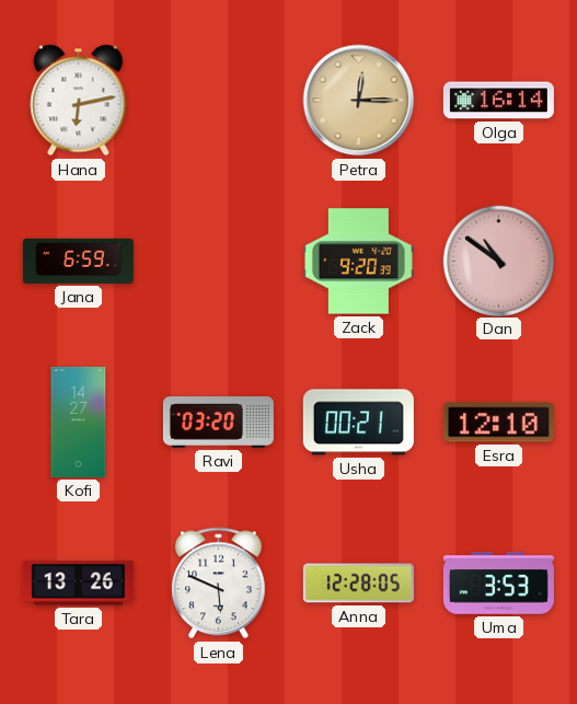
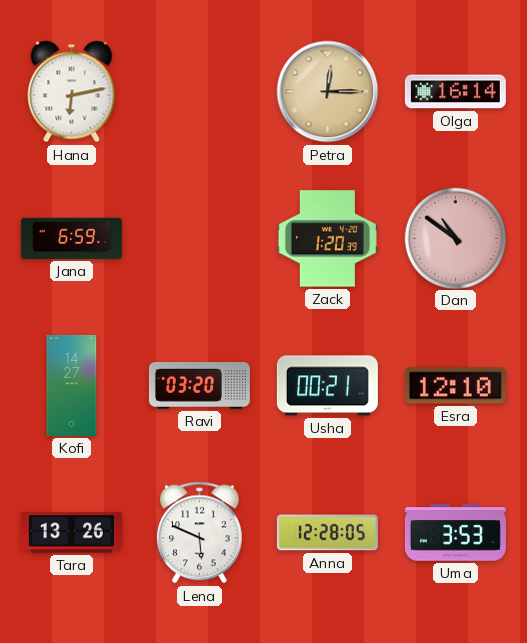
Zack: 9:20 -> 1:20
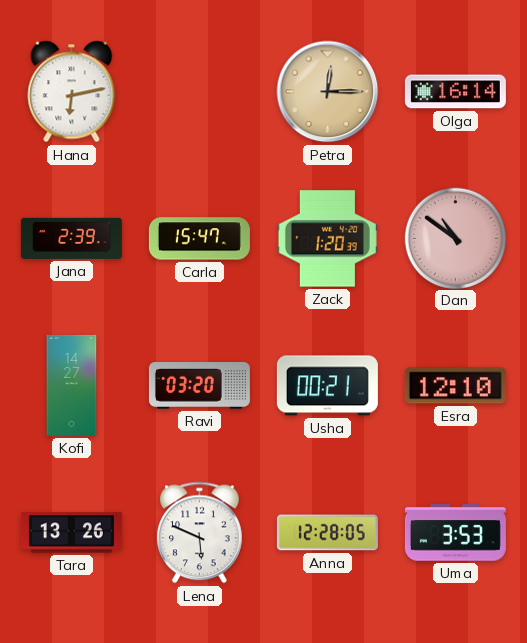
Jana: 6:59 -> 2:39
Carla: none -> 15:47
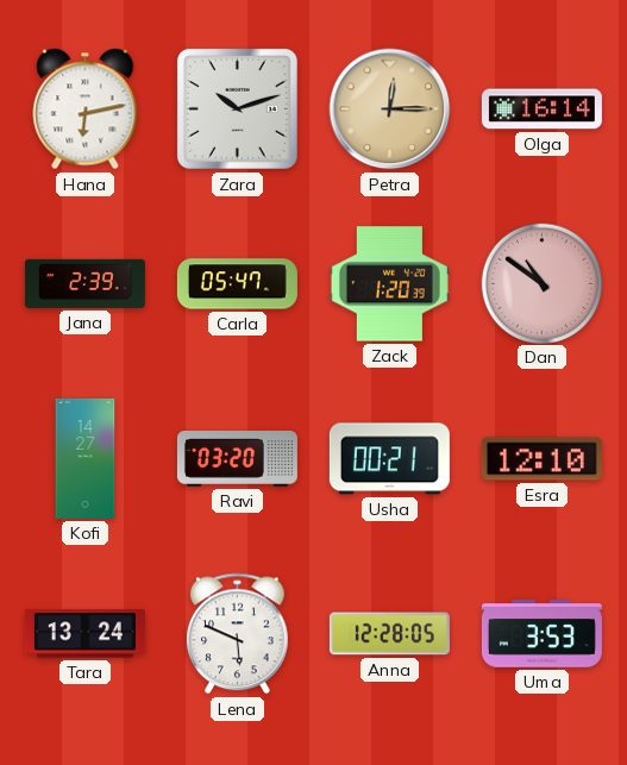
Zara: none -> 10:12
Carla: 15:47 -> 05:47
Tara: 13:26 -> 13:24
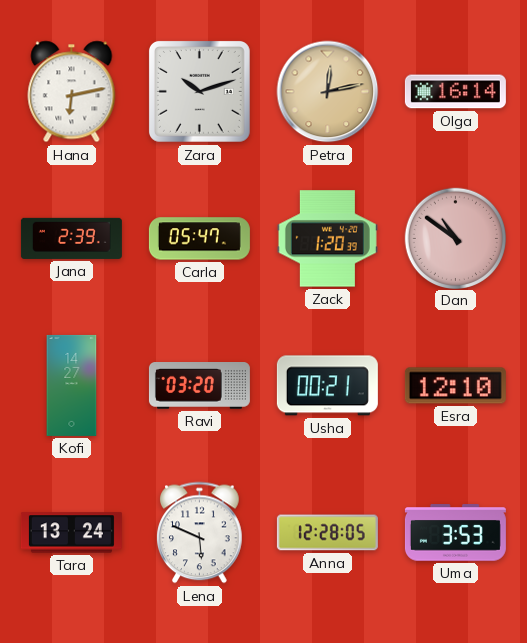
Petra: 12:15 -> 12:13
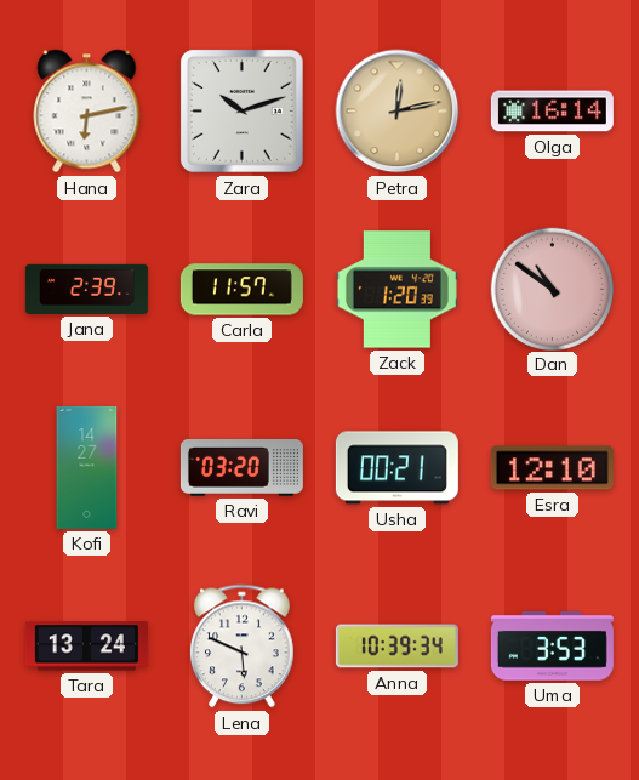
Carla: 05:47 -> 11:57
Anna: 12:28 -> 10:39
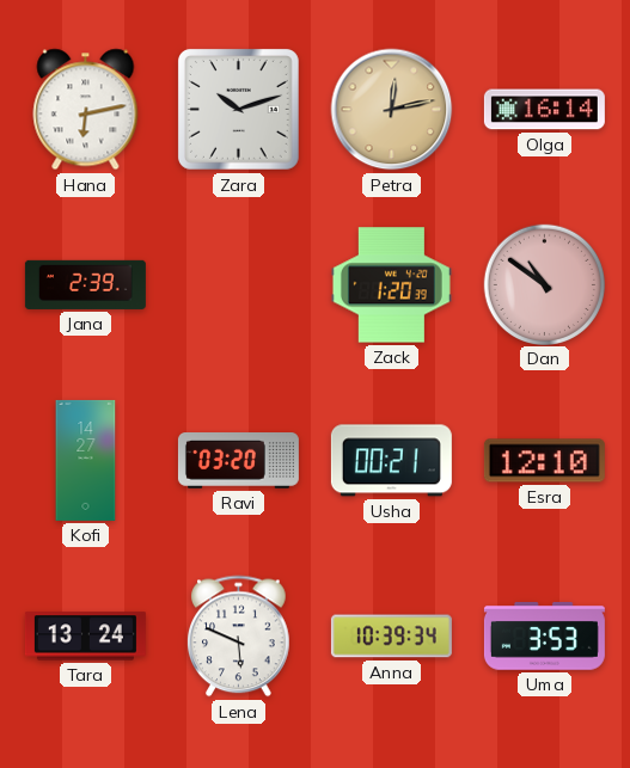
Carla: 11:57 -> none
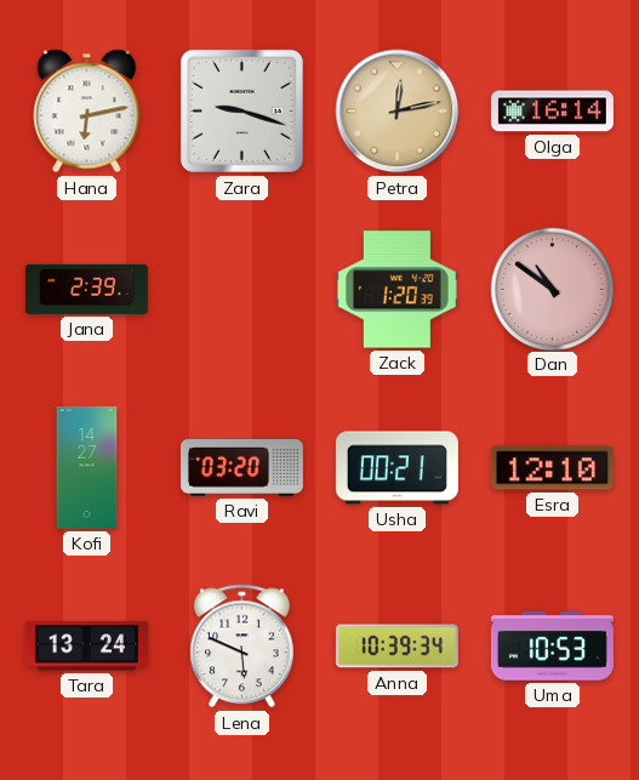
Zara: 10:12 -> 9:18
Uma: 3:53 -> 10:53
